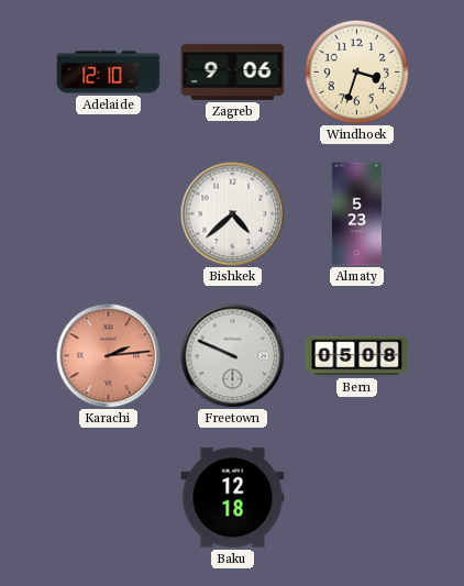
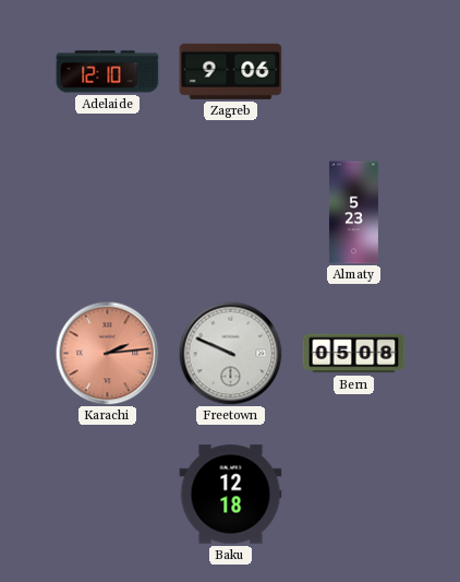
Windhoek: 3:33 -> none
Bishkek: 4:38 -> none
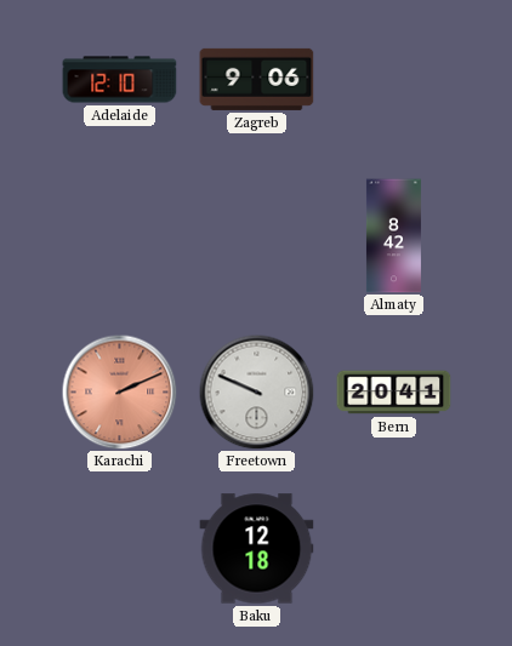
Almaty: 5:23 -> 8:42
Karachi: 2:14 -> 2:11
Bern: 05:08 -> 20:41
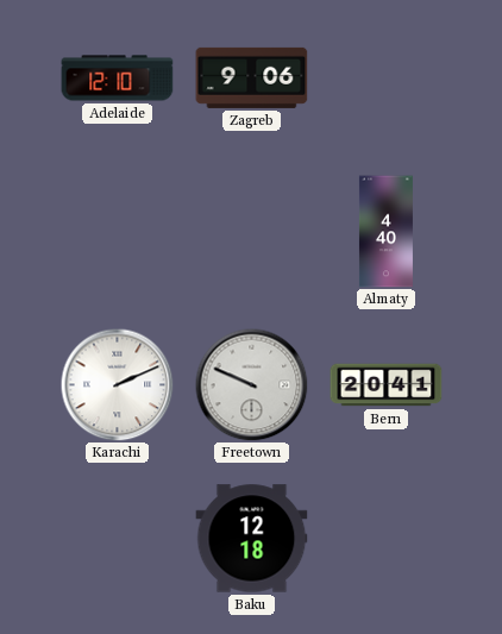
Almaty: 8:42 -> 4:40
Karachi dial: salmon -> white
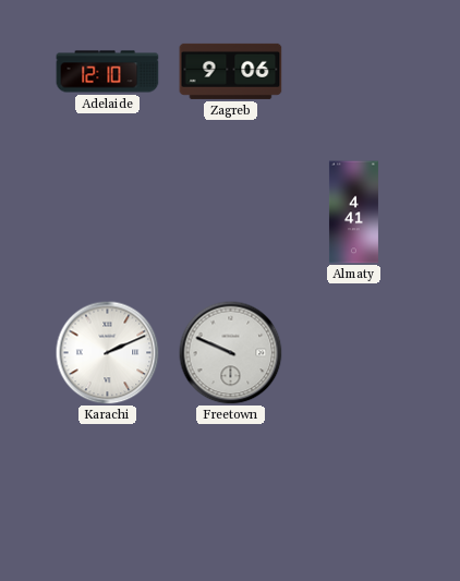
Almaty: 4:40 -> 4:41
Bern: 20:41 -> none
Baku: 12:18 -> none
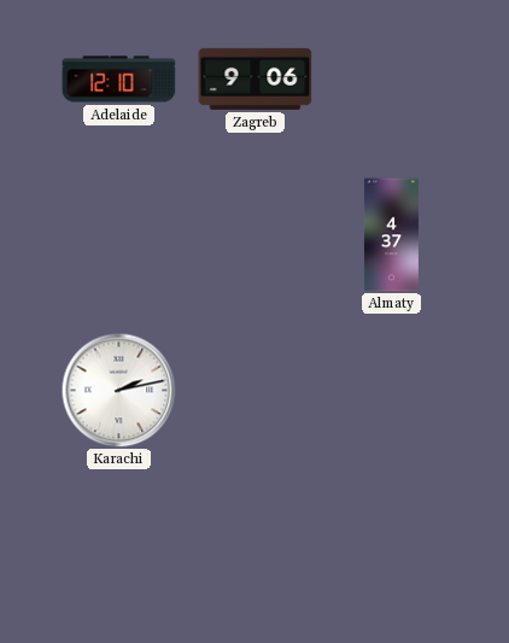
Almaty: 4:41 -> 4:37
Karachi: 2:11 -> 2:13
Freetown: 9:49 -> none
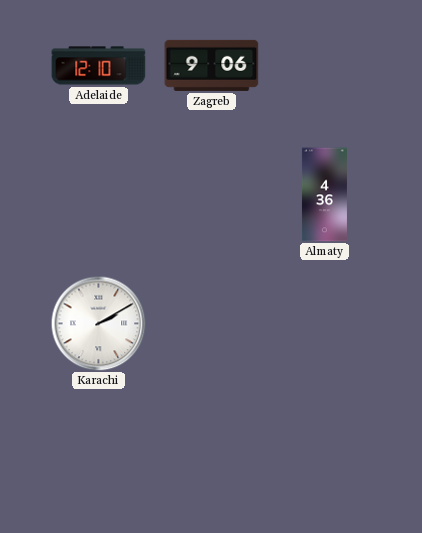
Almaty: 4:37 -> 4:36
Karachi: 2:13 -> 2:10
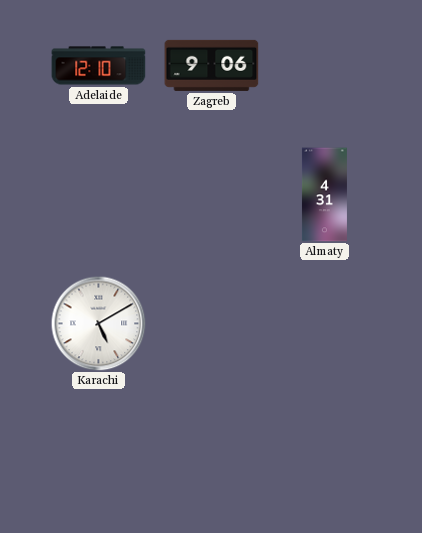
Almaty: 4:36 -> 4:31
Karachi: 2:10 -> 5:10
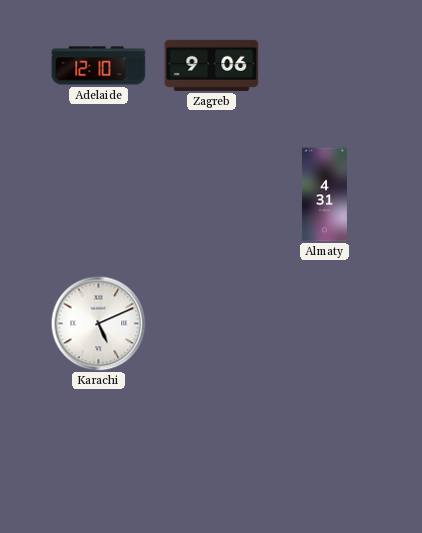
Karachi: 5:10 -> 5:11
